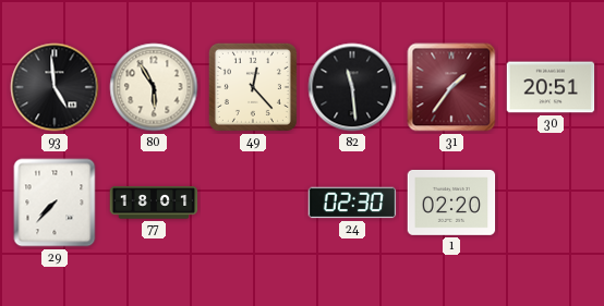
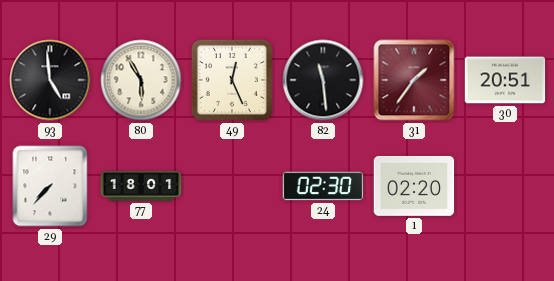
49: 12:23 -> 12:26
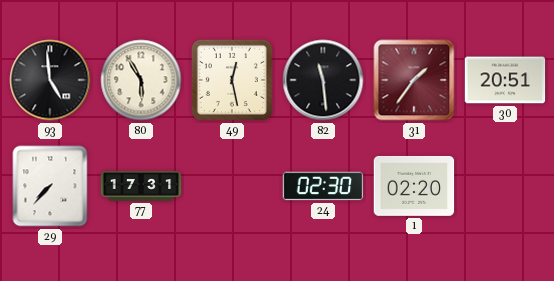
49: 12:26 -> 12:28
77: 18:01 -> 17:31
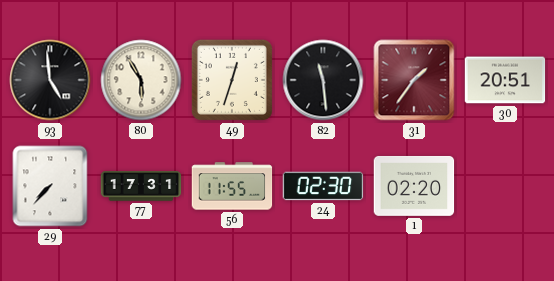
49: 12:28 -> 12:33
56: none -> 11:55
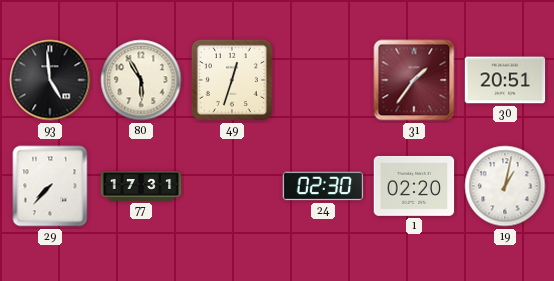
82: 11:29 -> none
56: 11:55 -> none
19: none -> 1:02
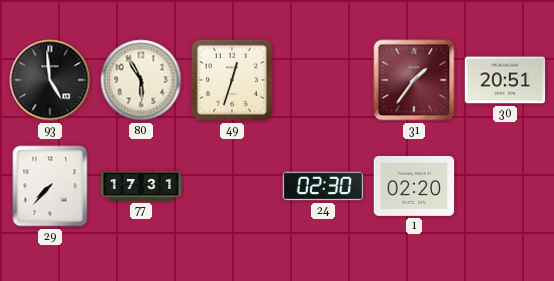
19: 1:02 -> none
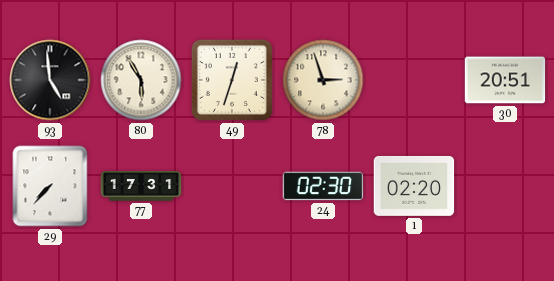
78: none -> 2:57
31: 1:36 -> none
